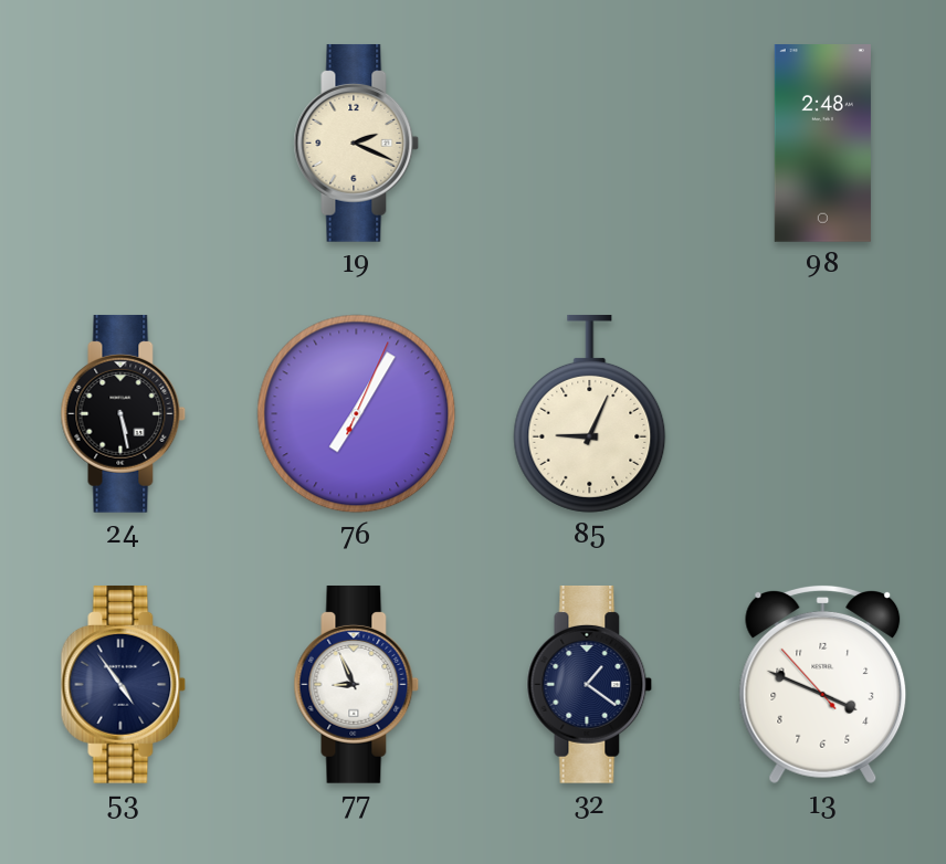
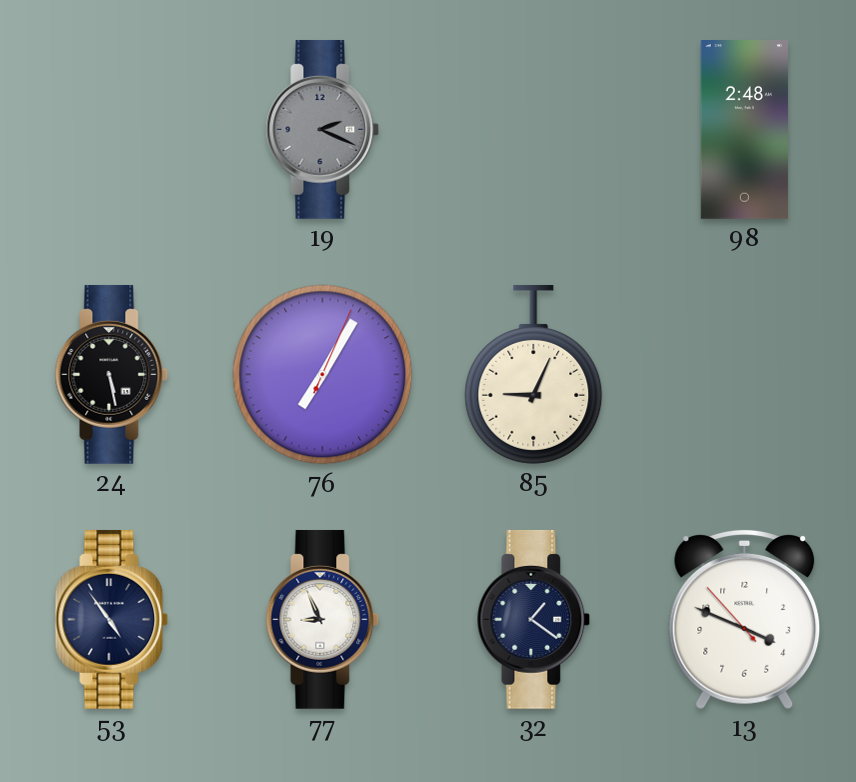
19 dial: cream -> grey
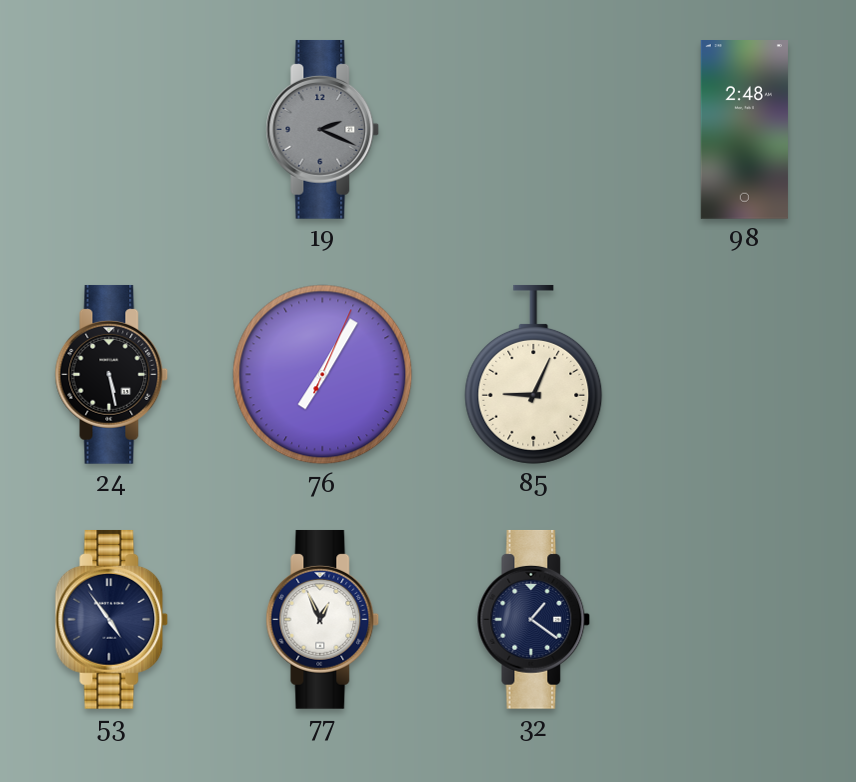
77: 8:56 -> 12:56
13: 3:48 -> none
